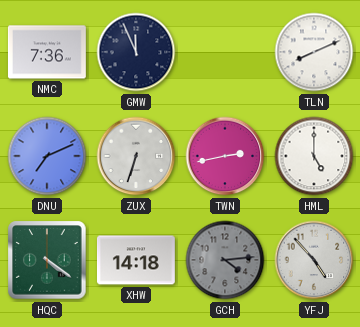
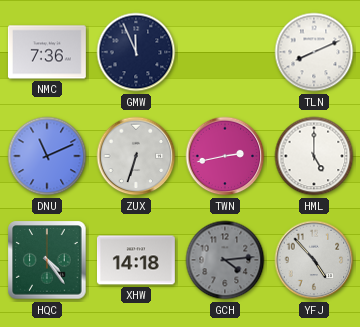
DNU: 7:11 -> 11:11
HQC: 4:21 -> 4:24
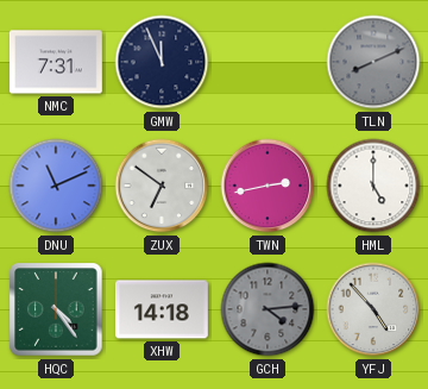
NMC: 7:36 -> 7:31
TLN dial: white -> grey
ZUX: 6:33 -> 6:51
